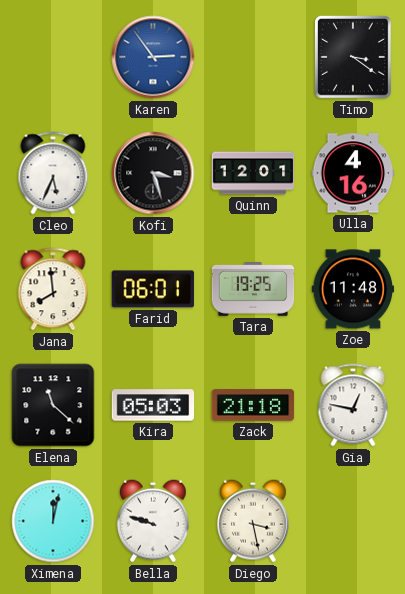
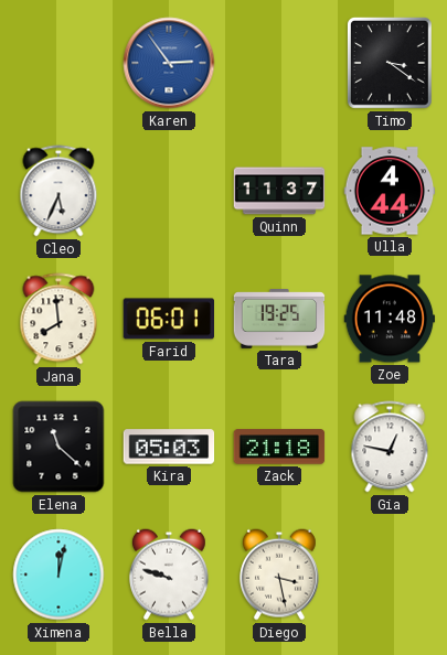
Kofi: 3:27 -> none
Quinn: 12:01 -> 11:37
Ulla: 4:16 -> 4:44
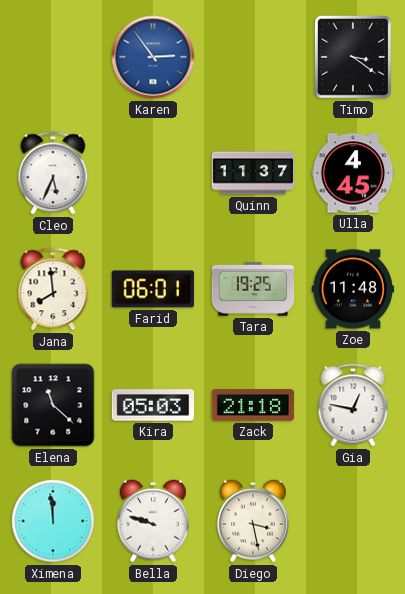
Ulla: 4:44 -> 4:45
Ximena: 12:02 -> 11:59
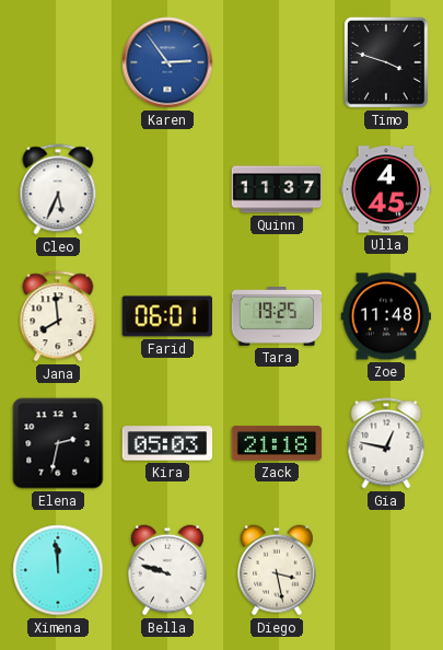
Timo: 3:21 -> 3:48
Elena: 11:22 -> 2:32
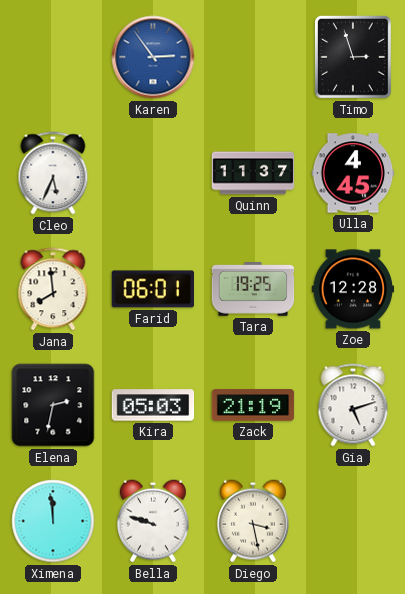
Timo: 3:48 -> 2:57
Zoe: 11:48 -> 12:28
Zack: 21:18 -> 21:19
Gia: 12:47 -> 5:12
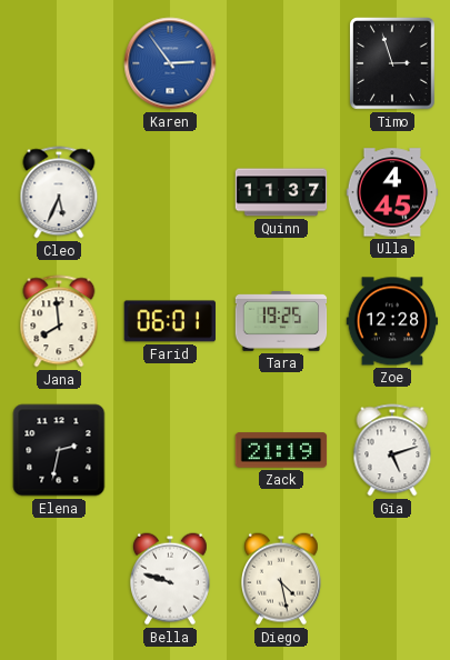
Kira: 05:03 -> none
Ximena: 11:59 -> none
Diego: 3:28 -> 4:28
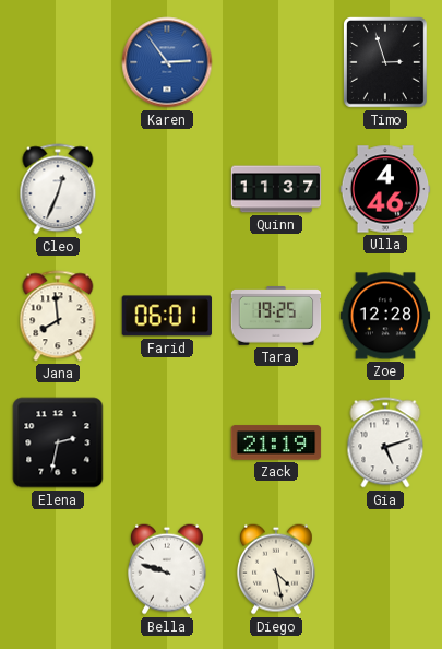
Cleo: 5:34 -> 12:34
Ulla: 4:45 -> 4:46
